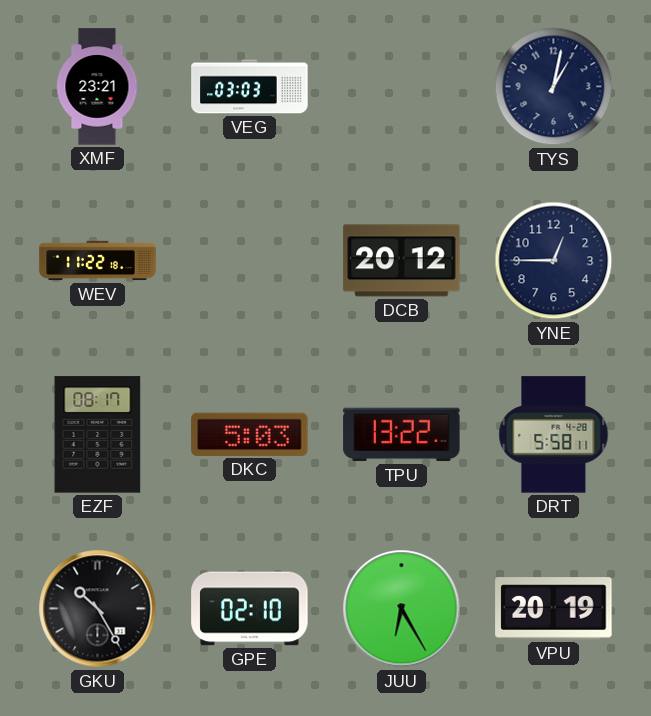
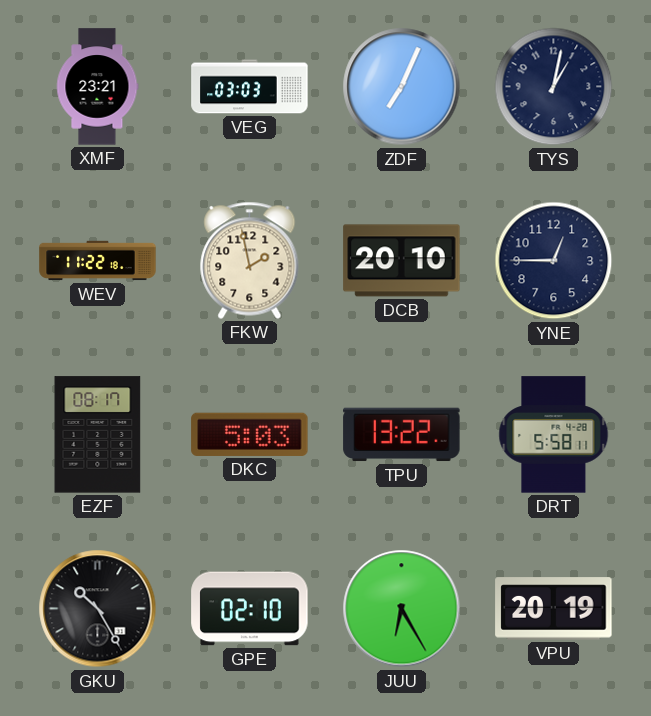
ZDF: none -> 7:04
FKW: none -> 1:58
DCB: 20:12 -> 20:10
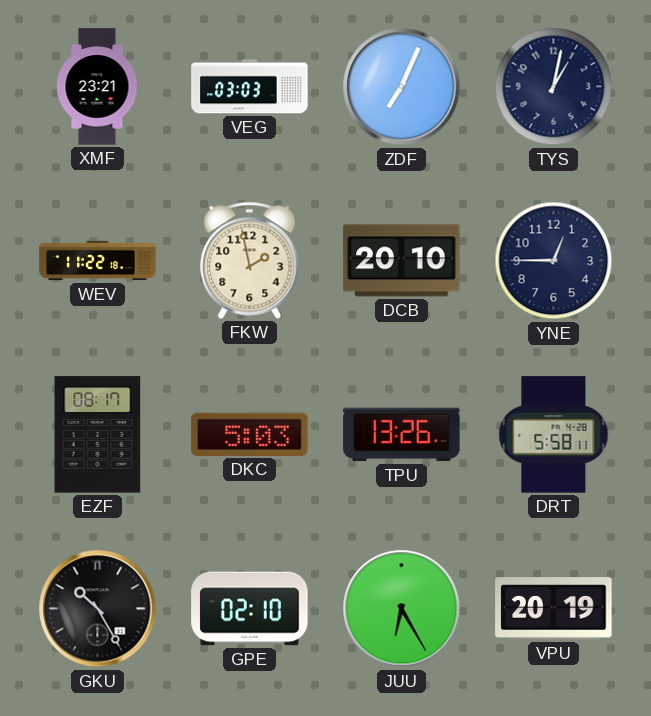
TPU: 13:22 -> 13:26
